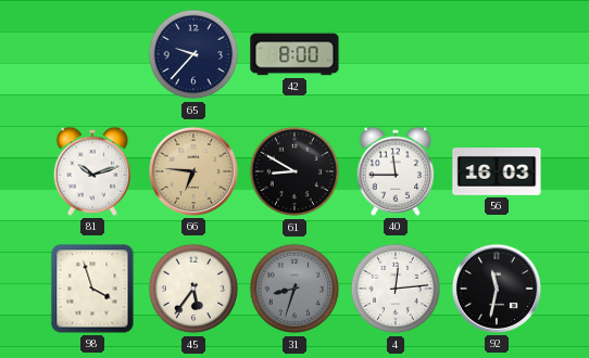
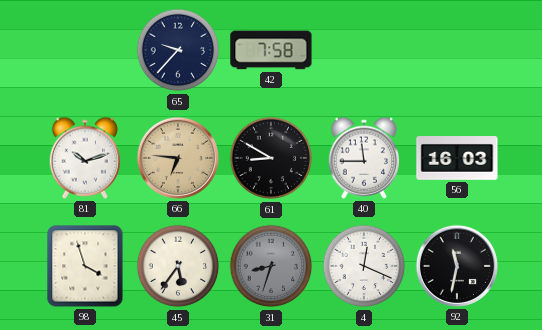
42: 8:00 -> 7:58
4: 12:14 -> 12:19
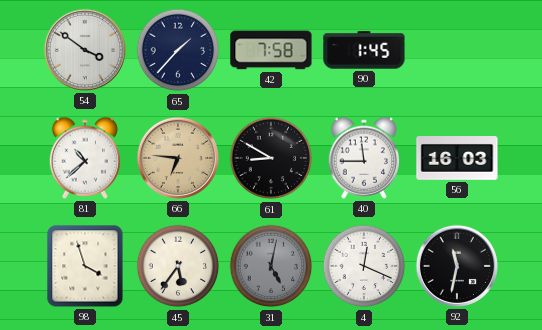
54: none -> 3:51
65: 9:37 -> 1:37
90: none -> 1:45
81: 10:12 -> 10:38
31: 8:33 -> 5:02
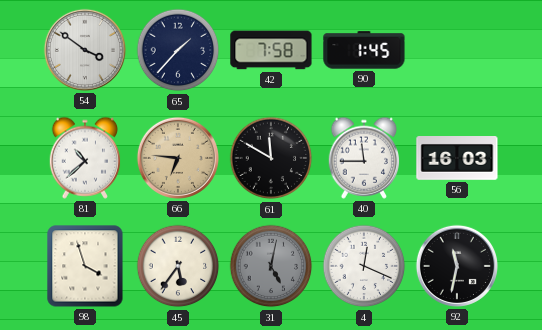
61: 8:50 -> 11:50
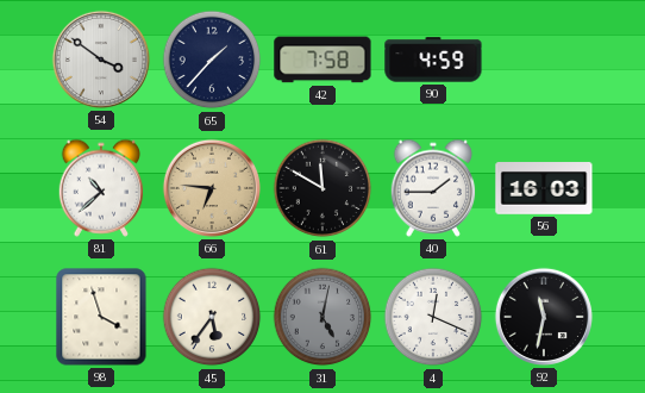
90: 1:45 -> 4:59
40: 11:45 -> 1:45
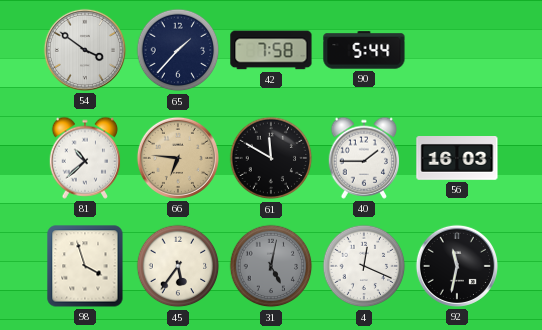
90: 4:59 -> 5:44
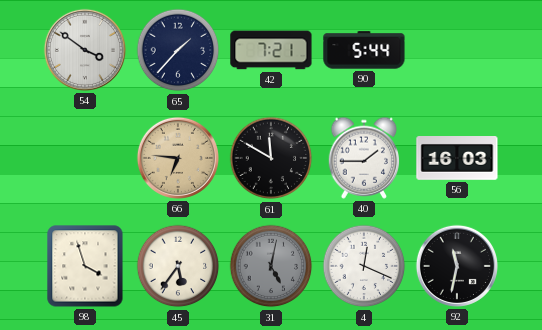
42: 7:58 -> 7:21
81: 10:38 -> none
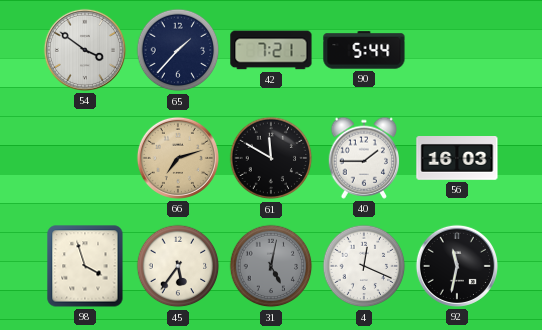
66: 6:46 -> 7:12
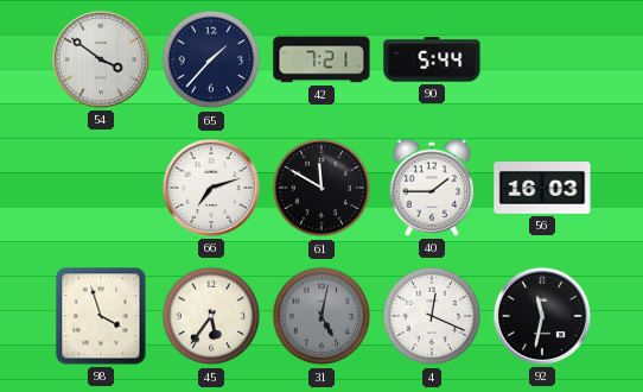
66 dial: champagne -> white
